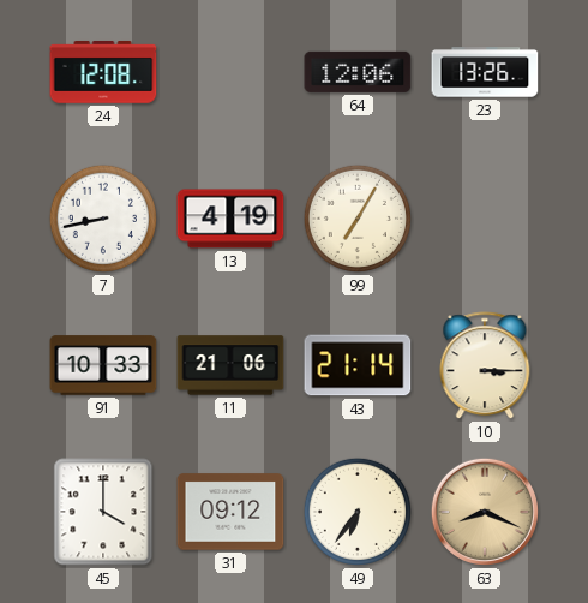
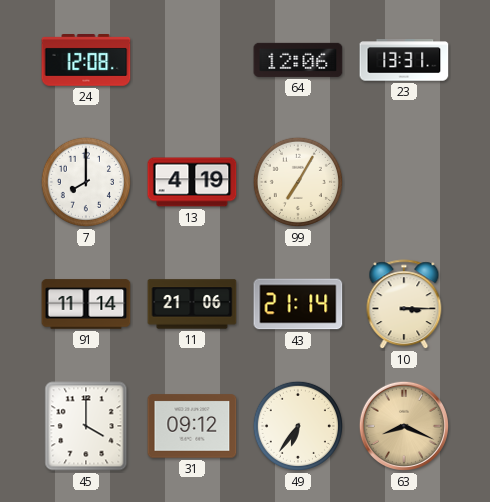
23: 13:26 -> 13:31
7: 8:43 -> 8:00
91: 10:33 -> 11:14
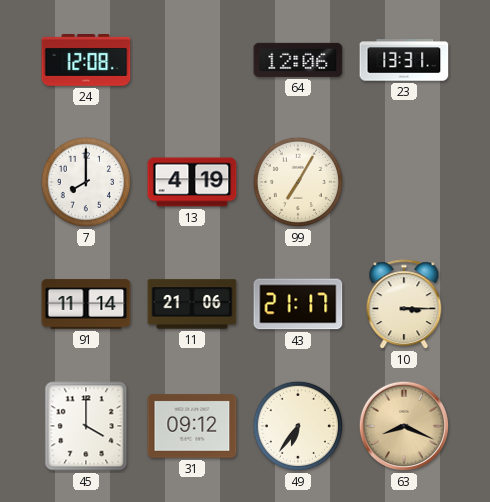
43: 21:14 -> 21:17
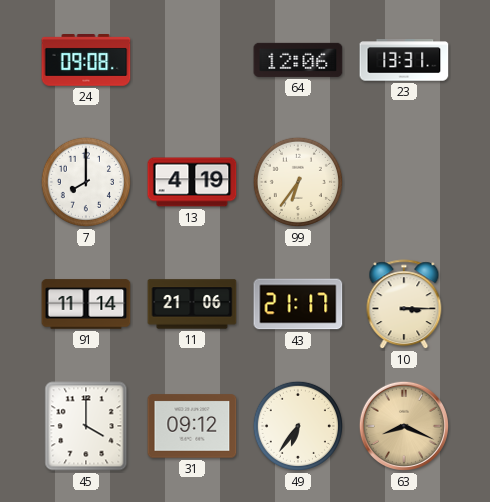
24: 12:08 -> 09:08
99: 7:05 -> 6:36
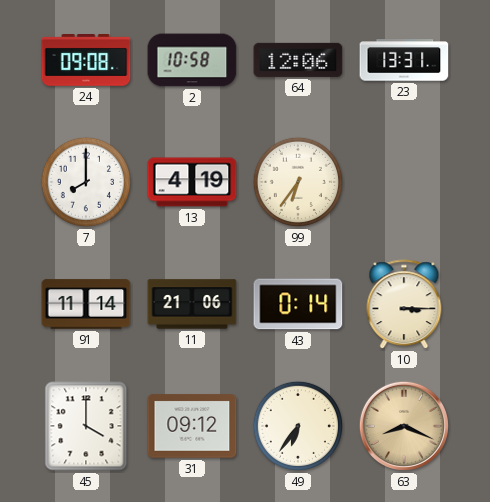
2: none -> 10:58
43: 21:17 -> 0:14
